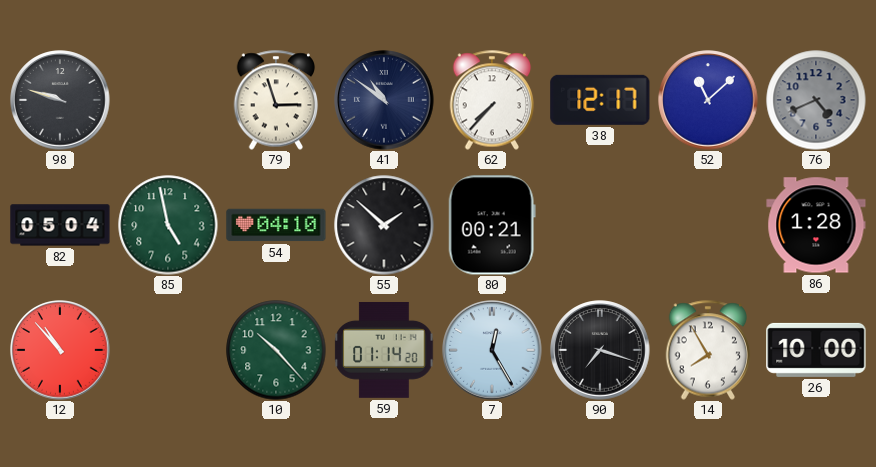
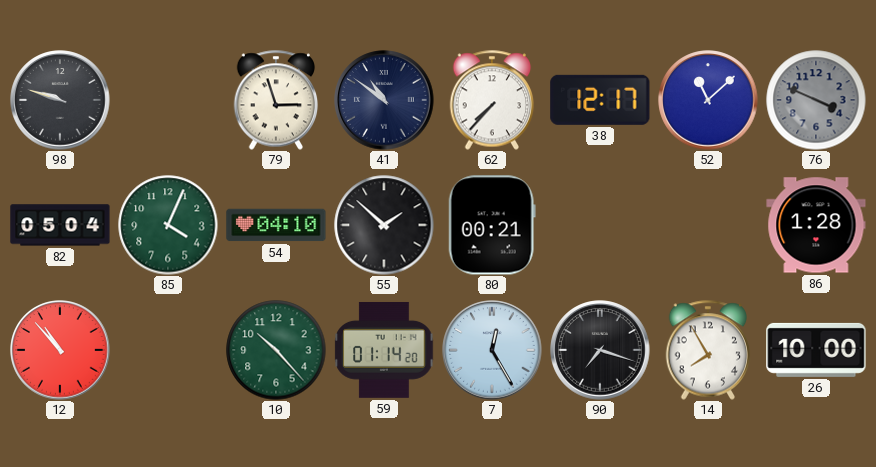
76: 4:41 -> 3:49
85: 4:58 -> 4:04
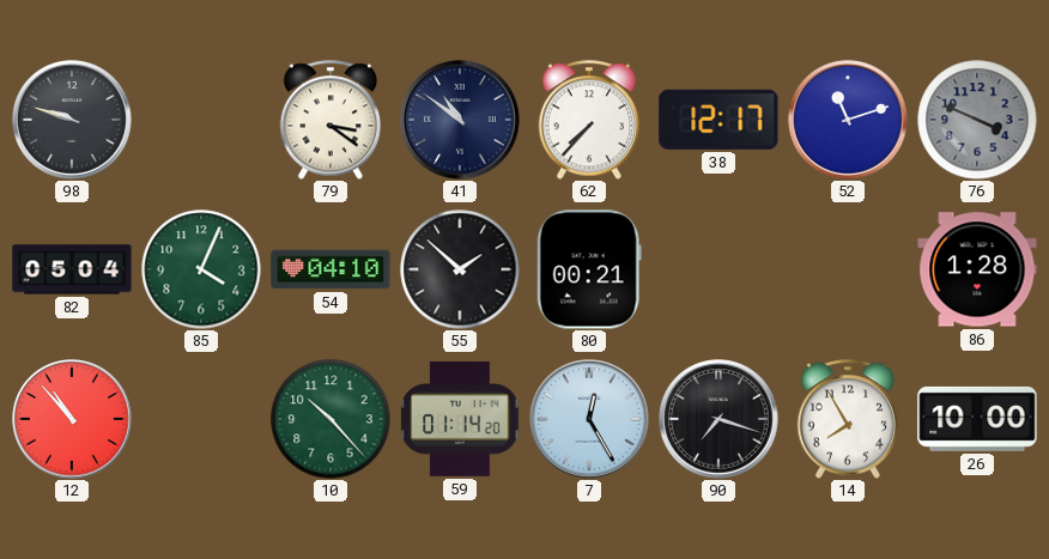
79: 2:57 -> 3:21
52: 11:08 -> 11:12
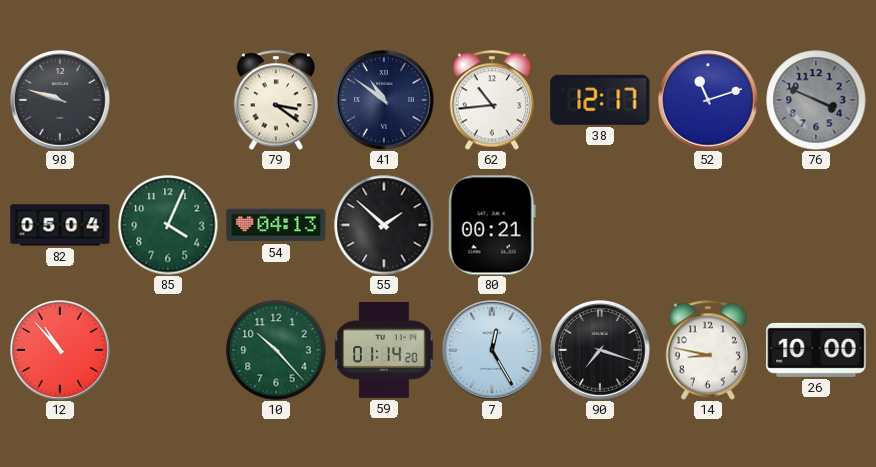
62: 7:37 -> 10:44
54: 04:10 -> 04:13
86: 1:28 -> none
14: 7:55 -> 8:47
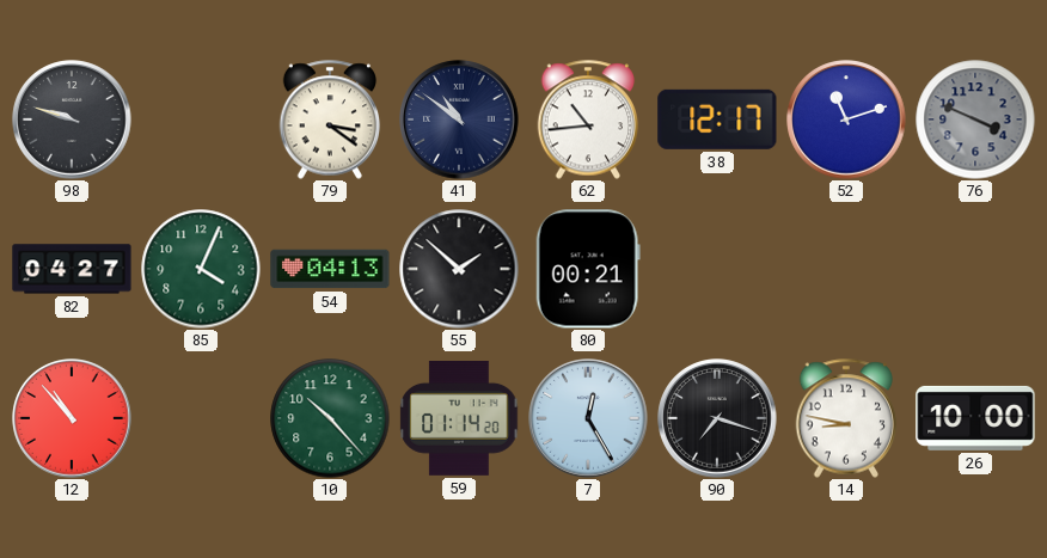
82: 05:04 -> 04:27
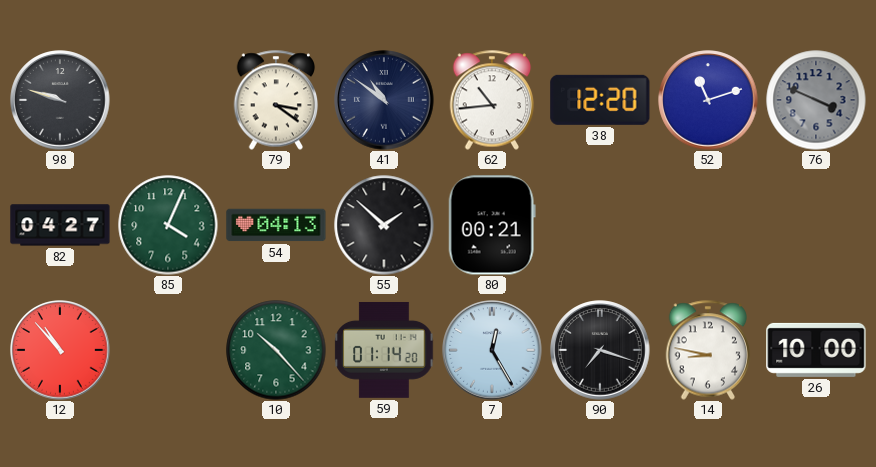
38: 12:17 -> 12:20
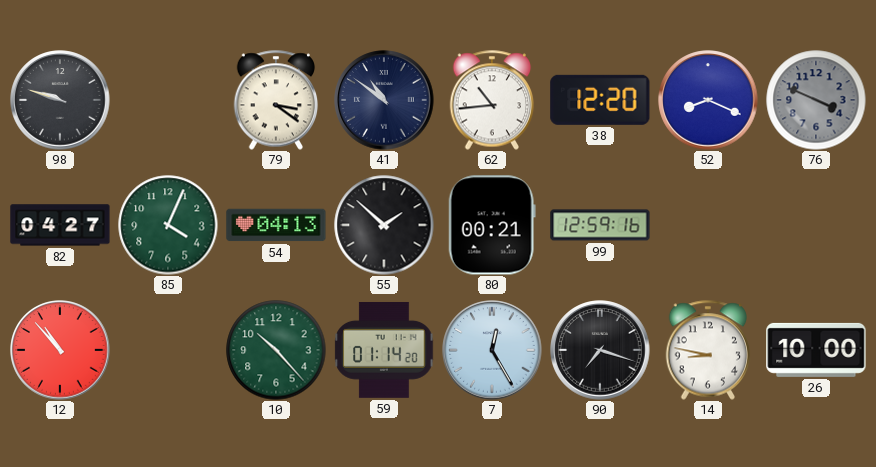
52: 11:12 -> 8:19
99: none -> 12:59
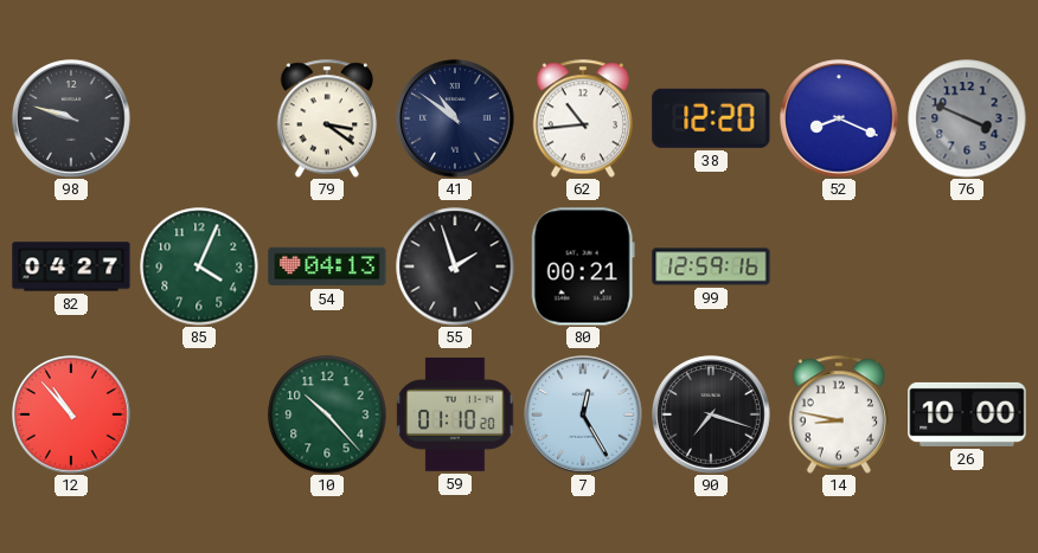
55: 1:52 -> 1:57
59: 01:14 -> 01:10
